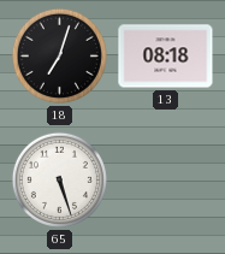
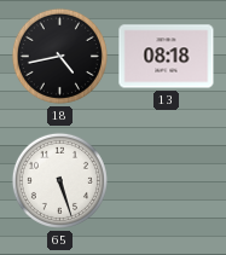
18: 7:03 -> 4:43
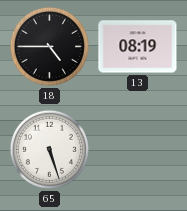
18: 4:43 -> 4:45
13: 08:18 -> 08:19
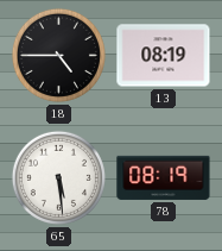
65: 5:27 -> 5:29
78: none -> 08:19
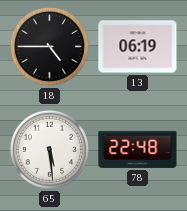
13: 08:19 -> 06:19
78: 08:19 -> 22:48
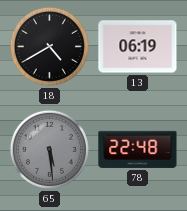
18: 4:45 -> 4:40
65 dial: white -> grey
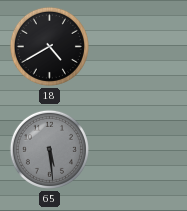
13: 06:19 -> none
78: 22:48 -> none
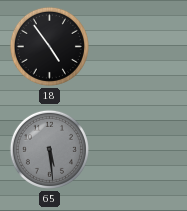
18: 4:40 -> 4:54
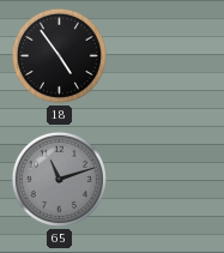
65: 5:29 -> 11:12
